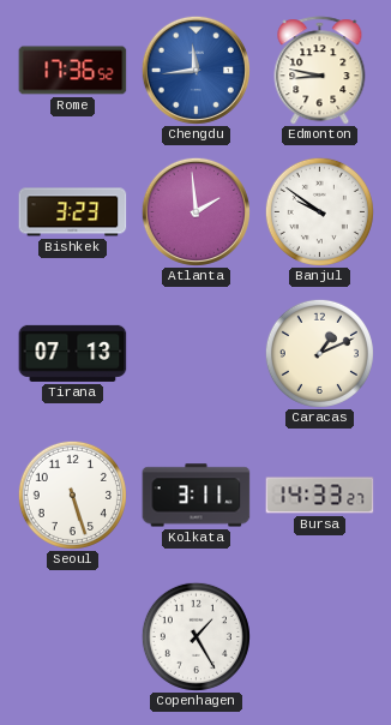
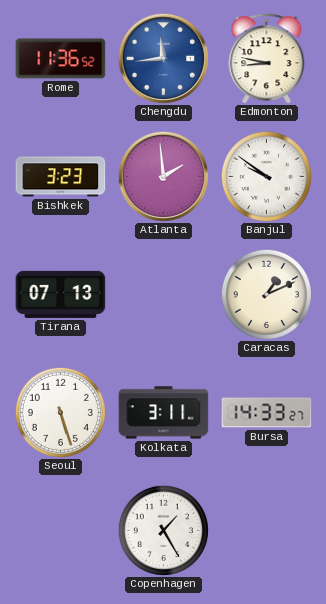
Rome: 17:36 -> 11:36
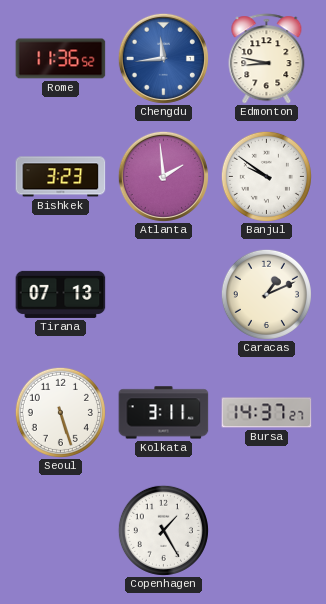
Bursa: 14:33 -> 14:37
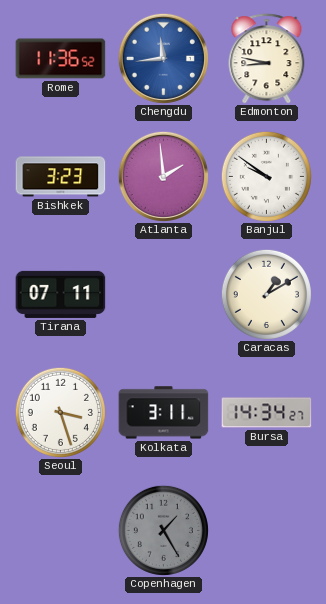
Tirana: 07:13 -> 07:11
Caracas: 1:11 -> 1:10
Seoul: 5:27 -> 3:27
Bursa: 14:37 -> 14:34
Copenhagen dial: white -> grey
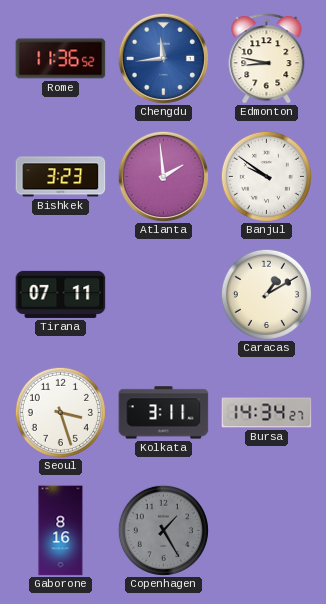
Gaborone: none -> 8:16
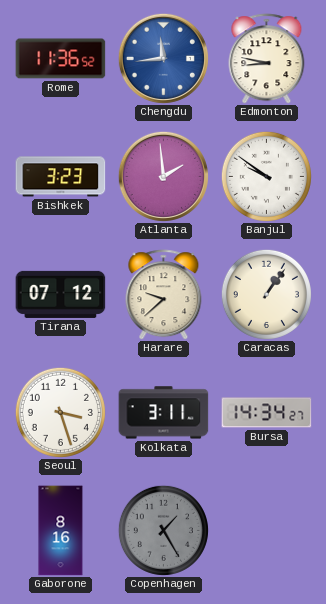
Tirana: 07:11 -> 07:12
Harare: none -> 9:38
Caracas: 1:10 -> 1:06
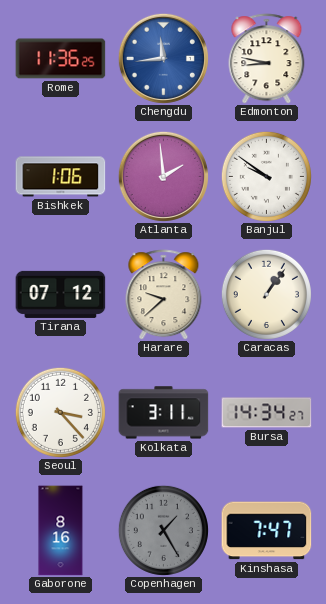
Rome: 11:36:52 -> 11:36:25
Bishkek: 3:23 -> 1:06
Seoul: 3:27 -> 3:23
Kinshasa: none -> 7:47
